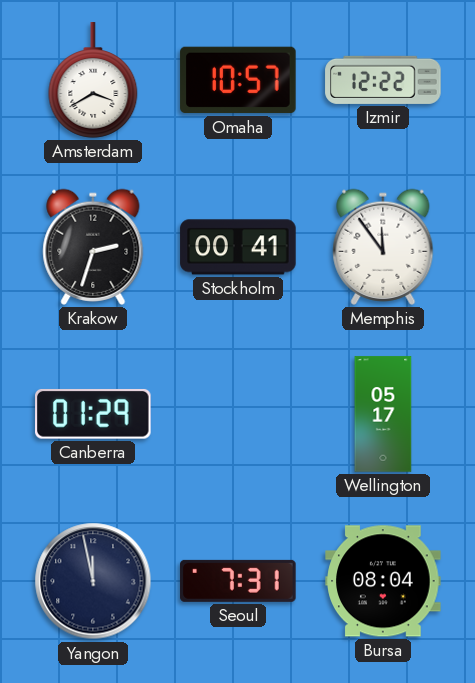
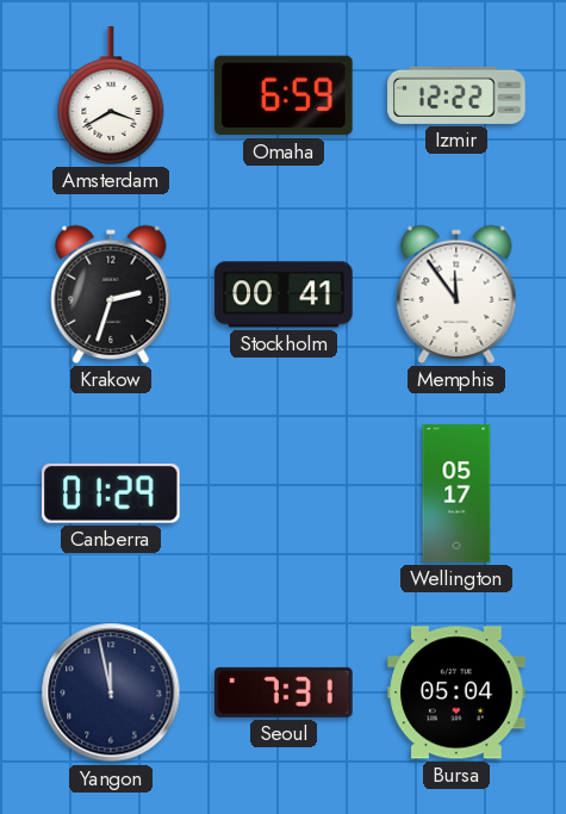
Omaha: 10:57 -> 6:59
Bursa: 08:04 -> 05:04
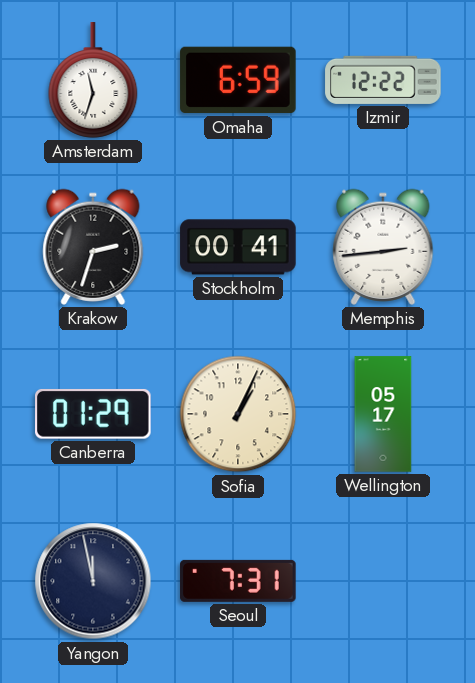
Amsterdam: 3:40 -> 11:33
Memphis: 11:54 -> 2:44
Sofia: none -> 1:04
Bursa: 05:04 -> none
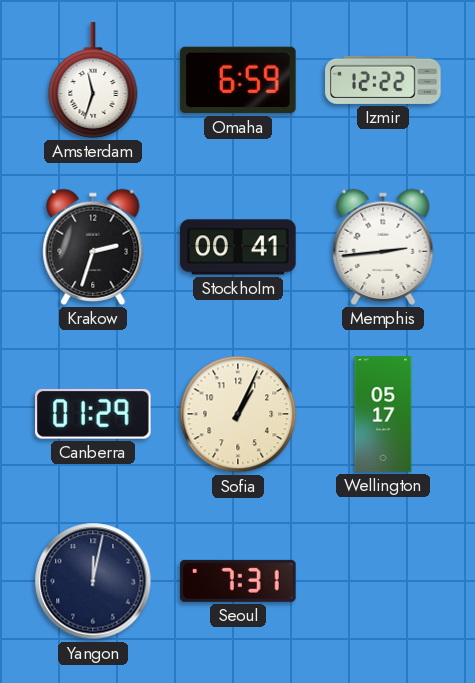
Yangon: 11:58 -> 12:02
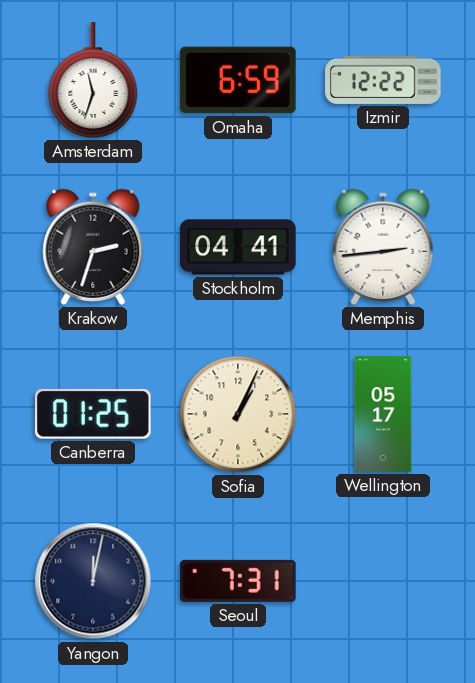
Stockholm: 00:41 -> 04:41
Canberra: 01:29 -> 01:25
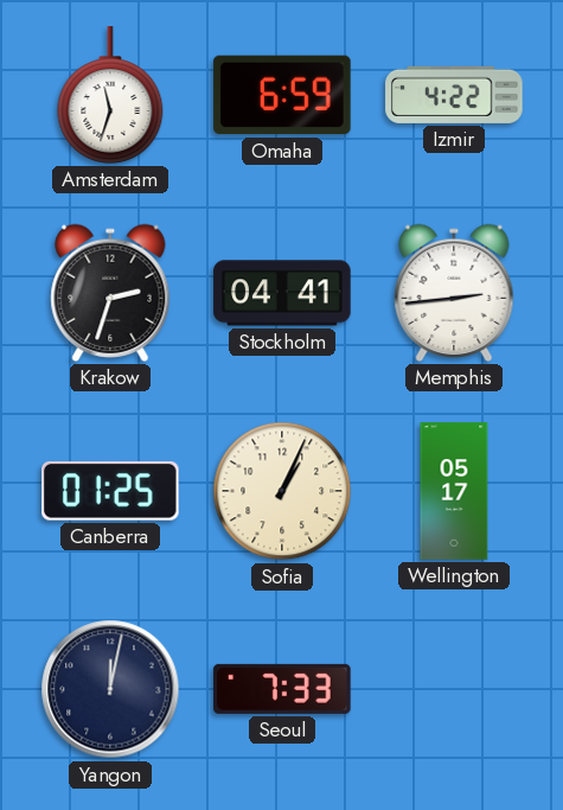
Izmir: 12:22 -> 4:22
Seoul: 7:31 -> 7:33
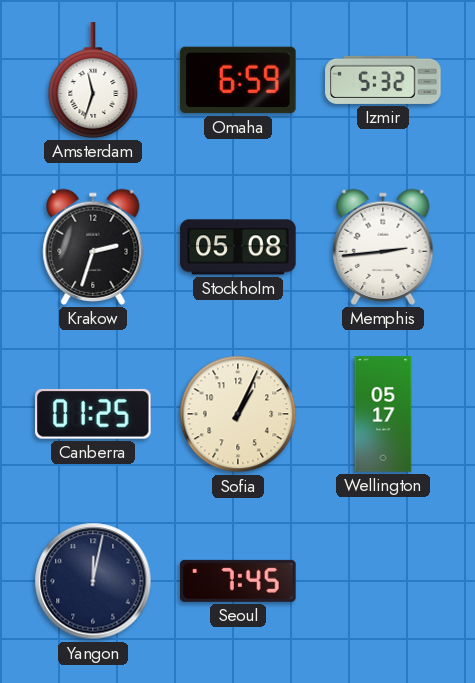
Izmir: 4:22 -> 5:32
Stockholm: 04:41 -> 05:08
Seoul: 7:33 -> 7:45
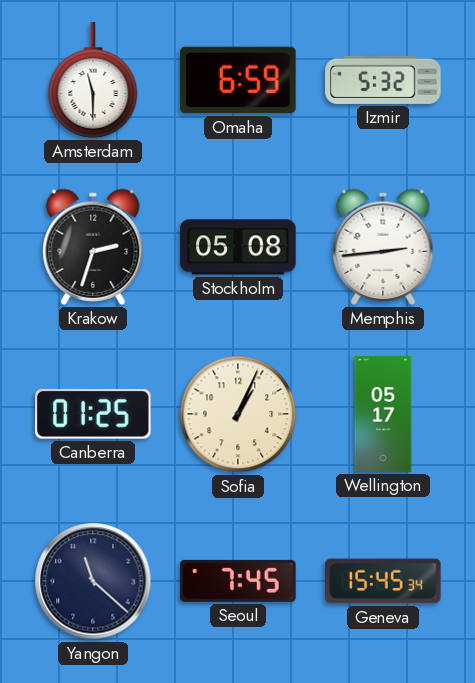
Amsterdam: 11:33 -> 11:30
Yangon: 12:02 -> 11:22
Geneva: none -> 15:45
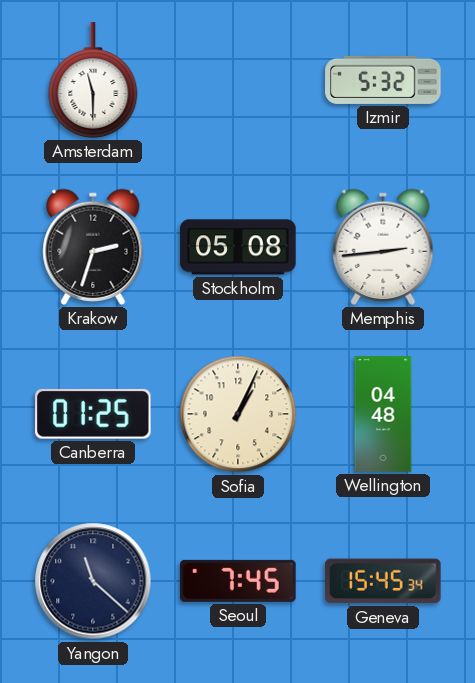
Omaha: 6:59 -> none
Wellington: 05:17 -> 04:48
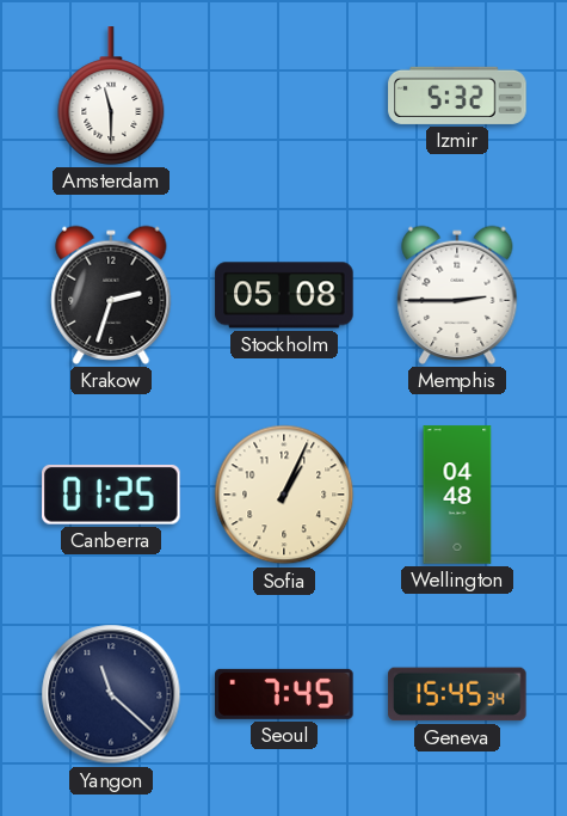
Memphis: 2:44 -> 2:45
